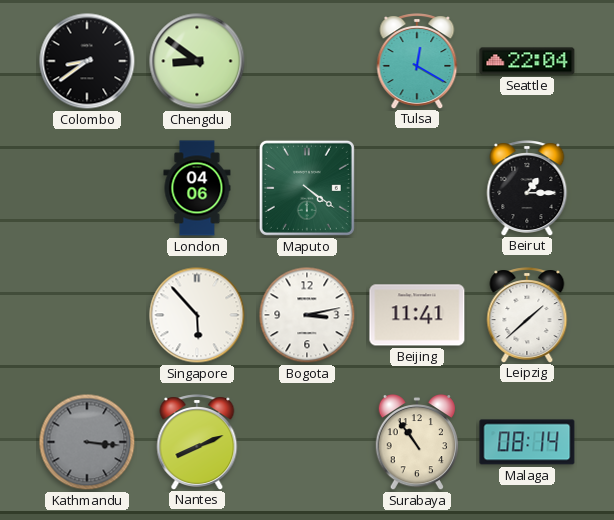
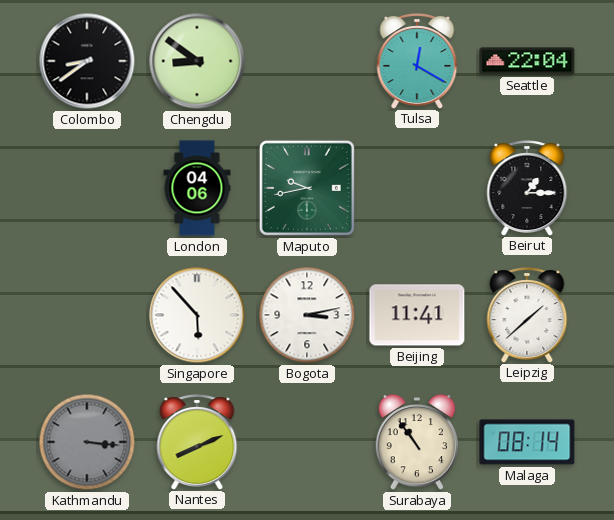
Maputo: 4:21 -> 9:43
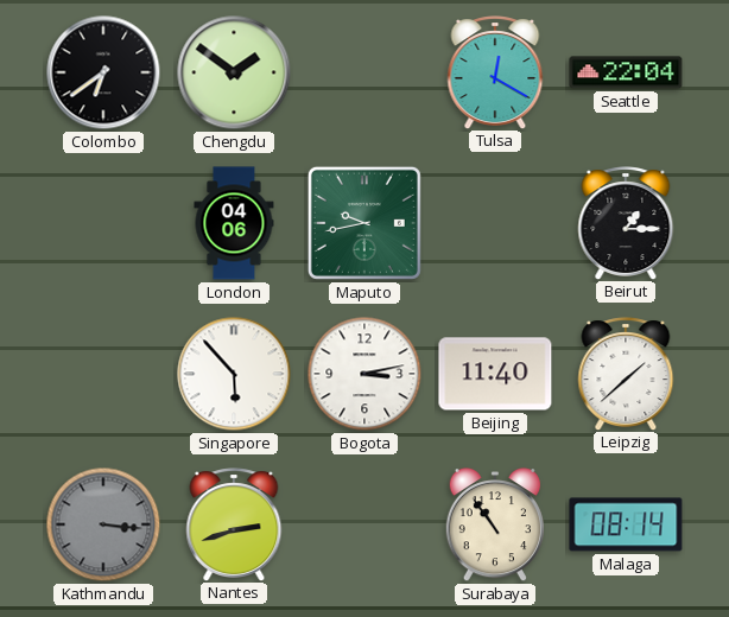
Colombo: 8:39 -> 6:39
Chengdu: 8:51 -> 1:51
Beijing: 11:41 -> 11:40
Nantes: 8:11 -> 2:42
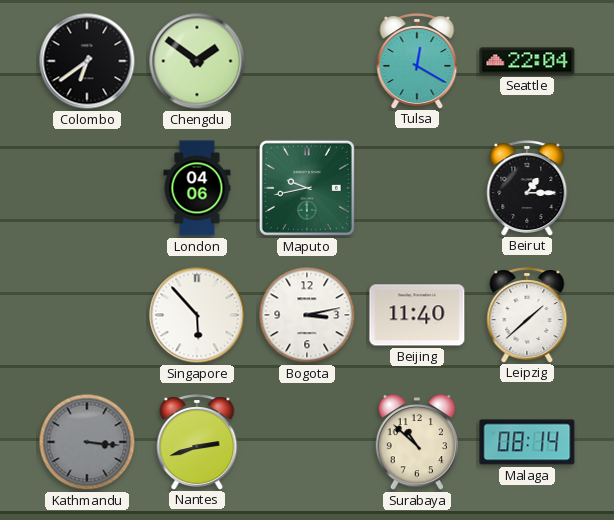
Surabaya: 10:54 -> 10:52
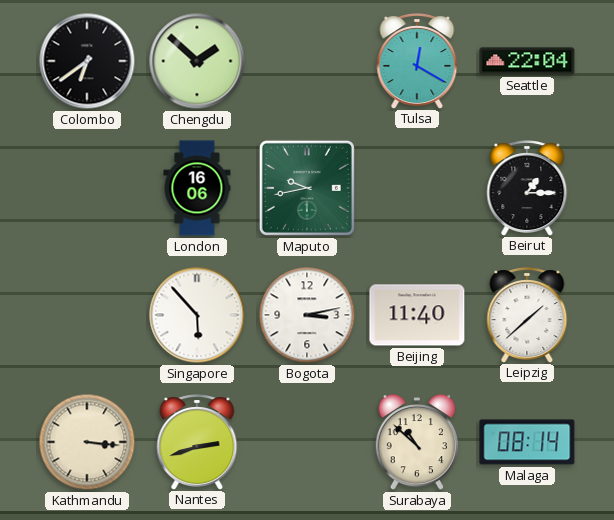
Chengdu: 1:51 -> 1:52
London: 04:06 -> 16:06
Kathmandu dial: grey -> cream
